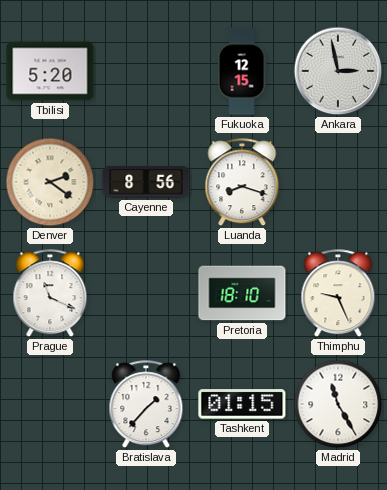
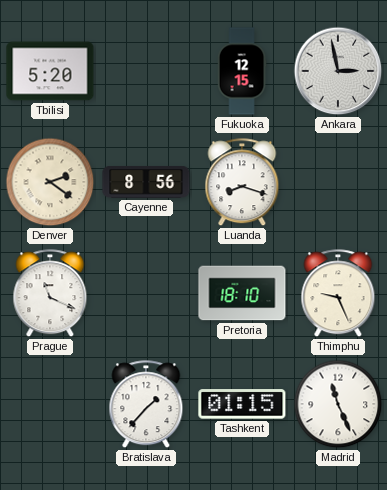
Madrid: 11:25 -> 11:26
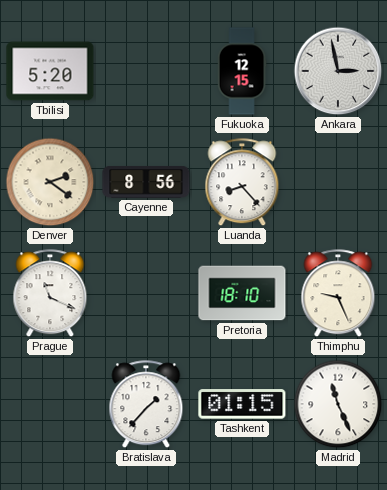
Luanda: 8:18 -> 8:23
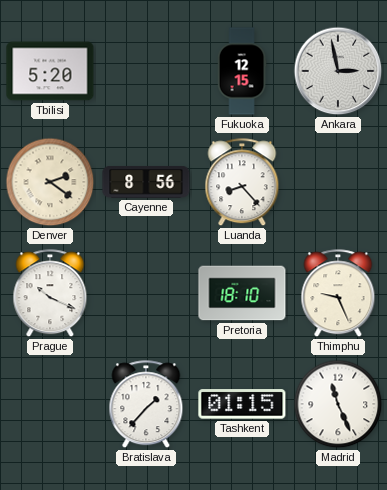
Prague: 11:19 -> 10:19
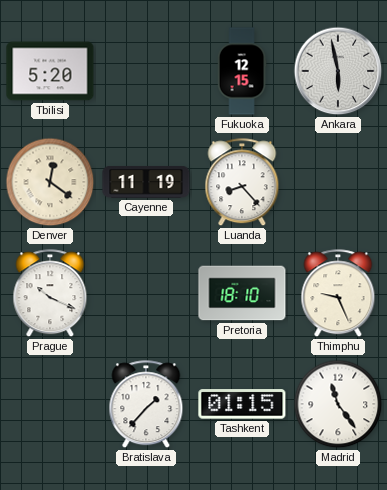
Ankara: 2:58 -> 5:58
Denver: 2:21 -> 12:21
Cayenne: 8:56 -> 11:19
Madrid: 11:26 -> 11:24
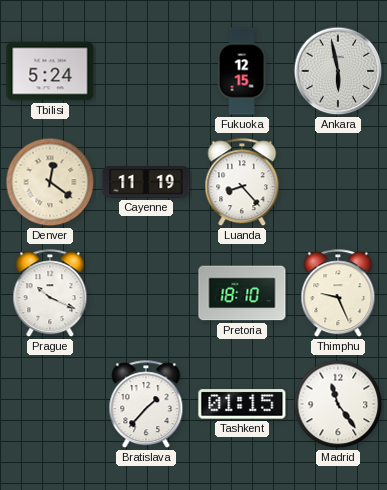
Tbilisi: 5:20 -> 5:24
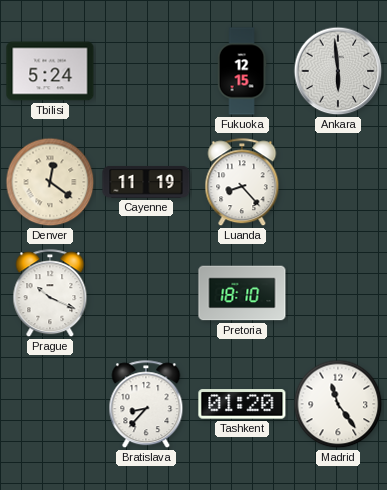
Ankara: 5:58 -> 5:59
Thimphu: 9:26 -> none
Bratislava: 1:37 -> 8:37
Tashkent: 01:15 -> 01:20
